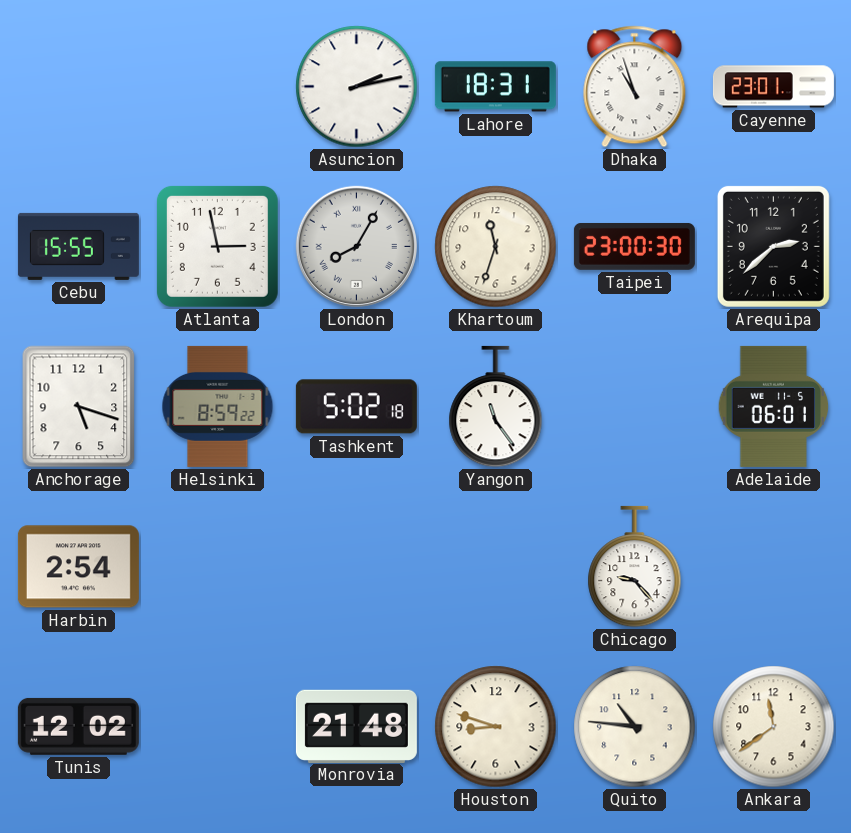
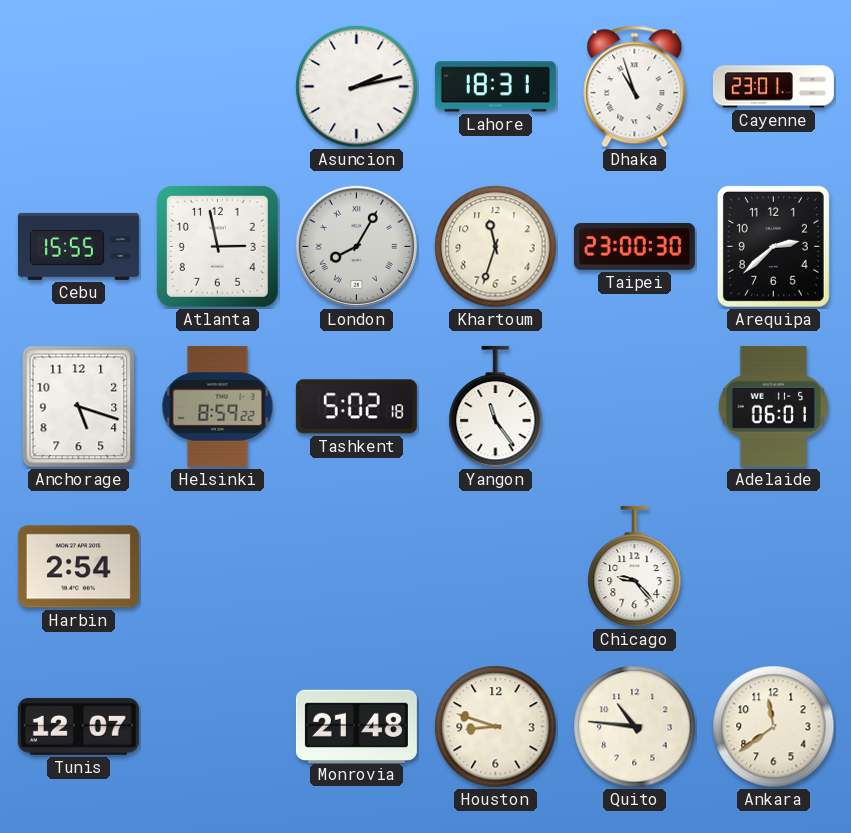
Tunis: 12:02 -> 12:07
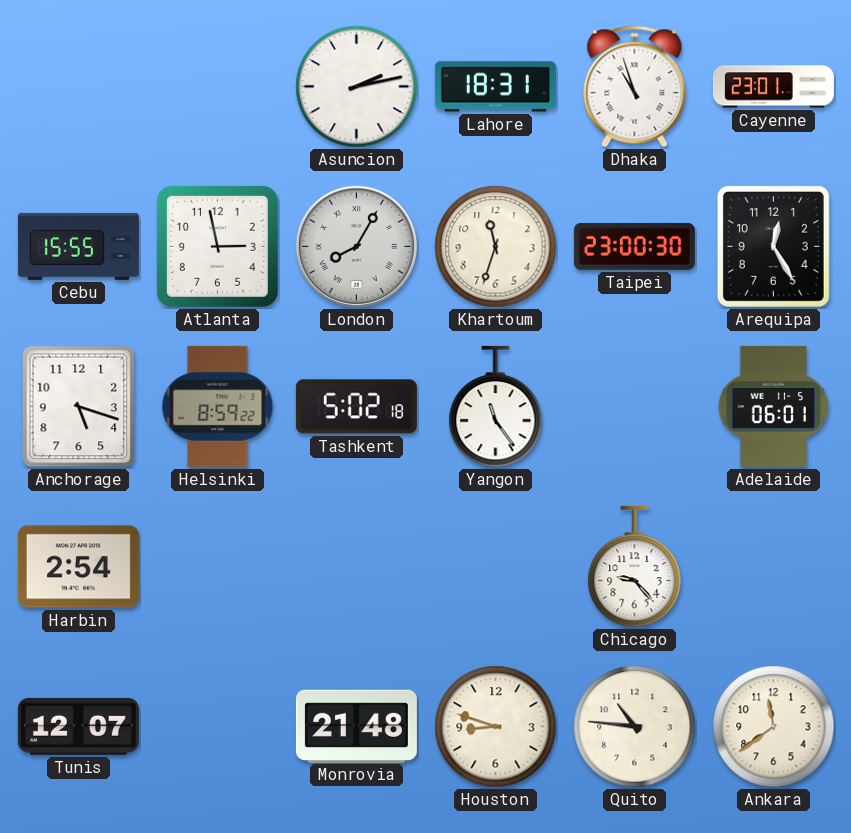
Arequipa: 2:38 -> 12:25
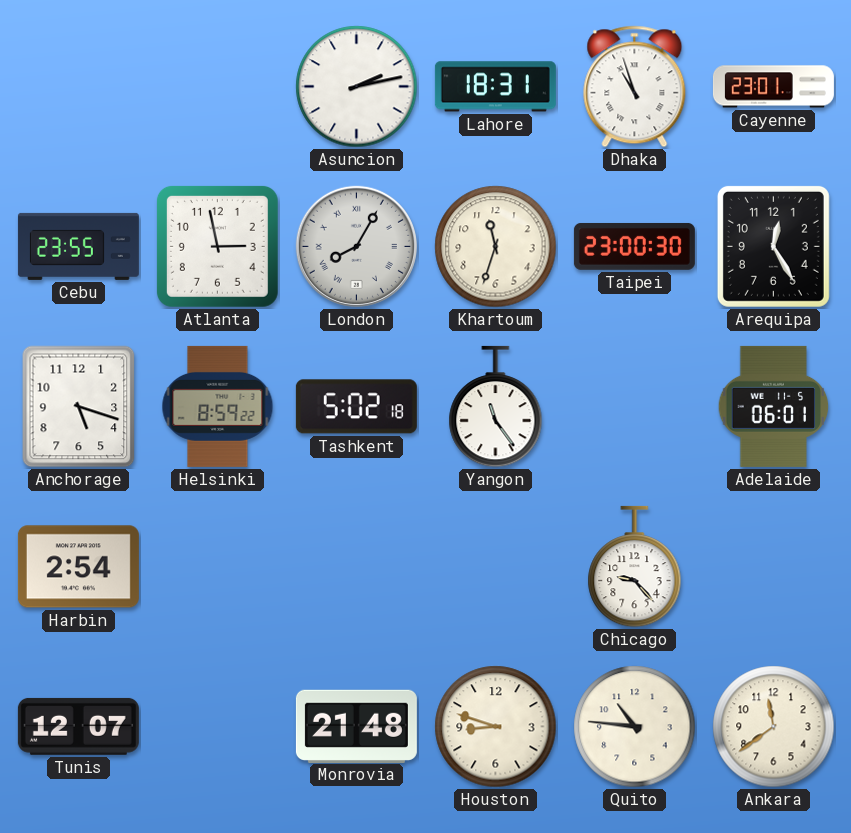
Cebu: 15:55 -> 23:55
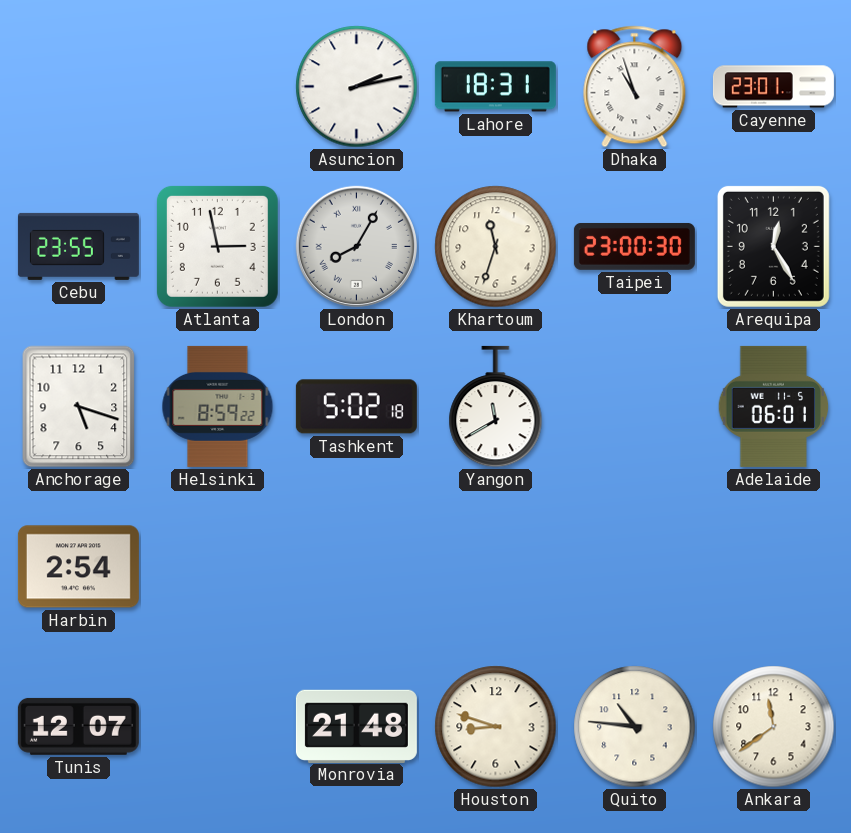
Yangon: 11:24 -> 11:40
Chicago: 9:23 -> none
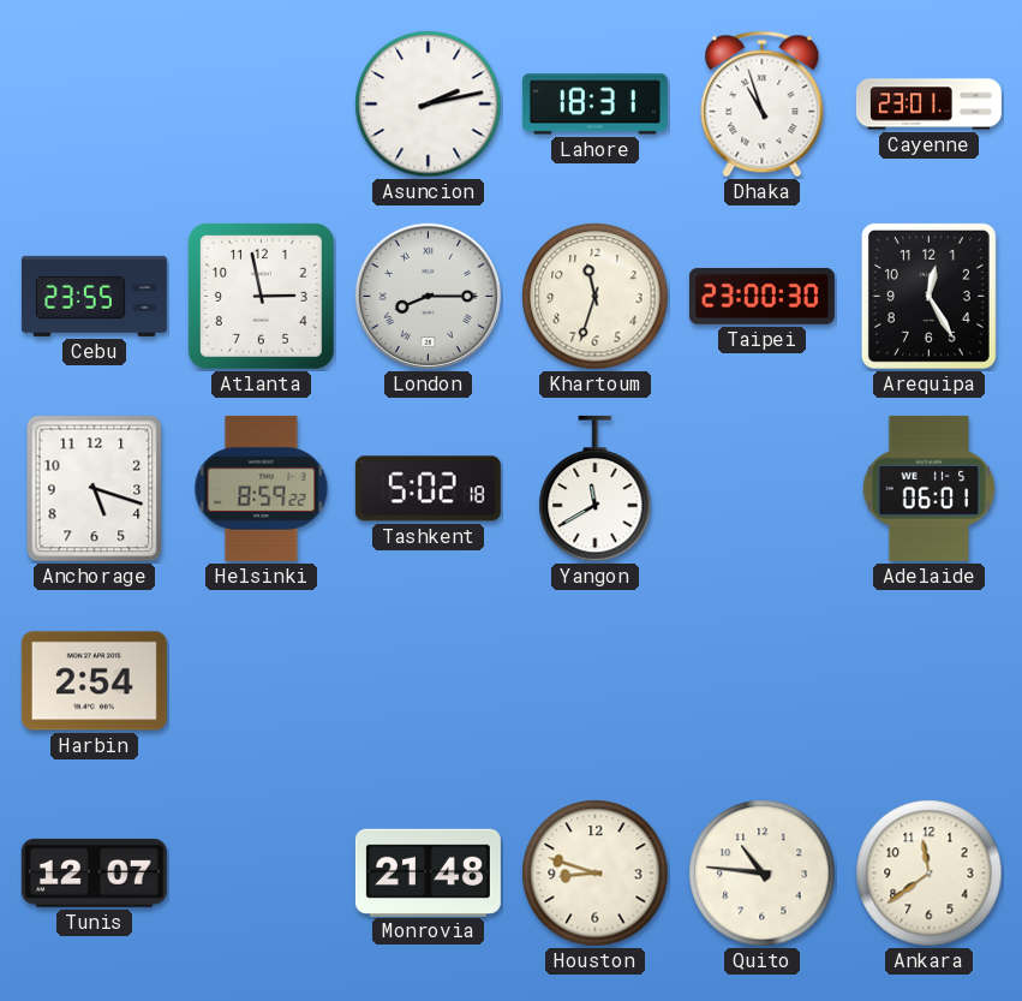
London: 8:05 -> 8:15
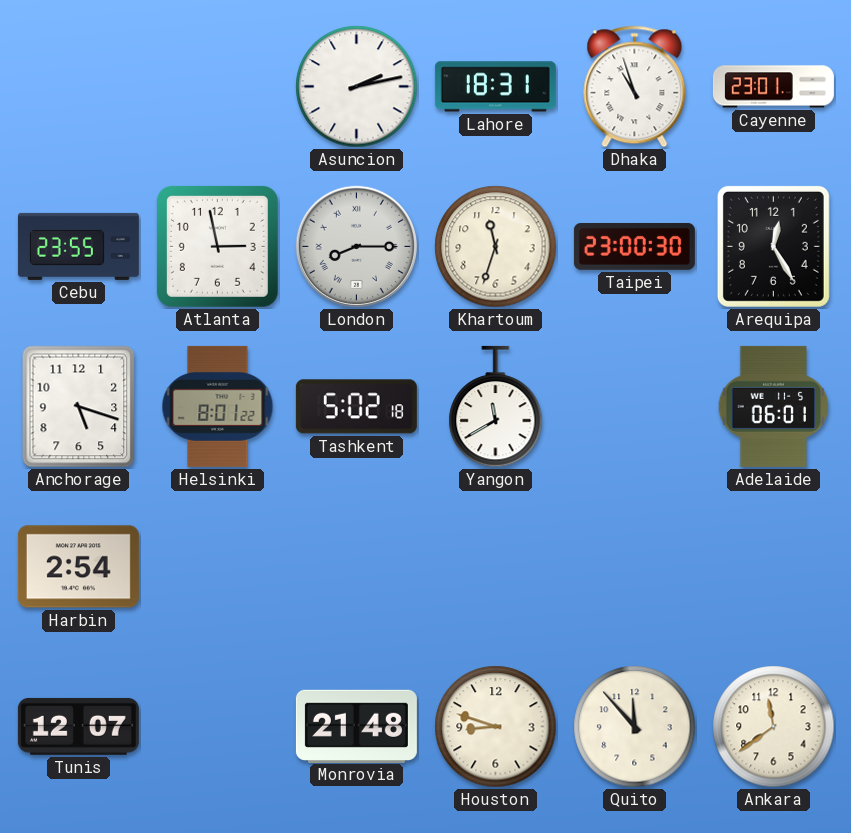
Helsinki: 8:59 -> 8:01
Quito: 10:46 -> 11:53
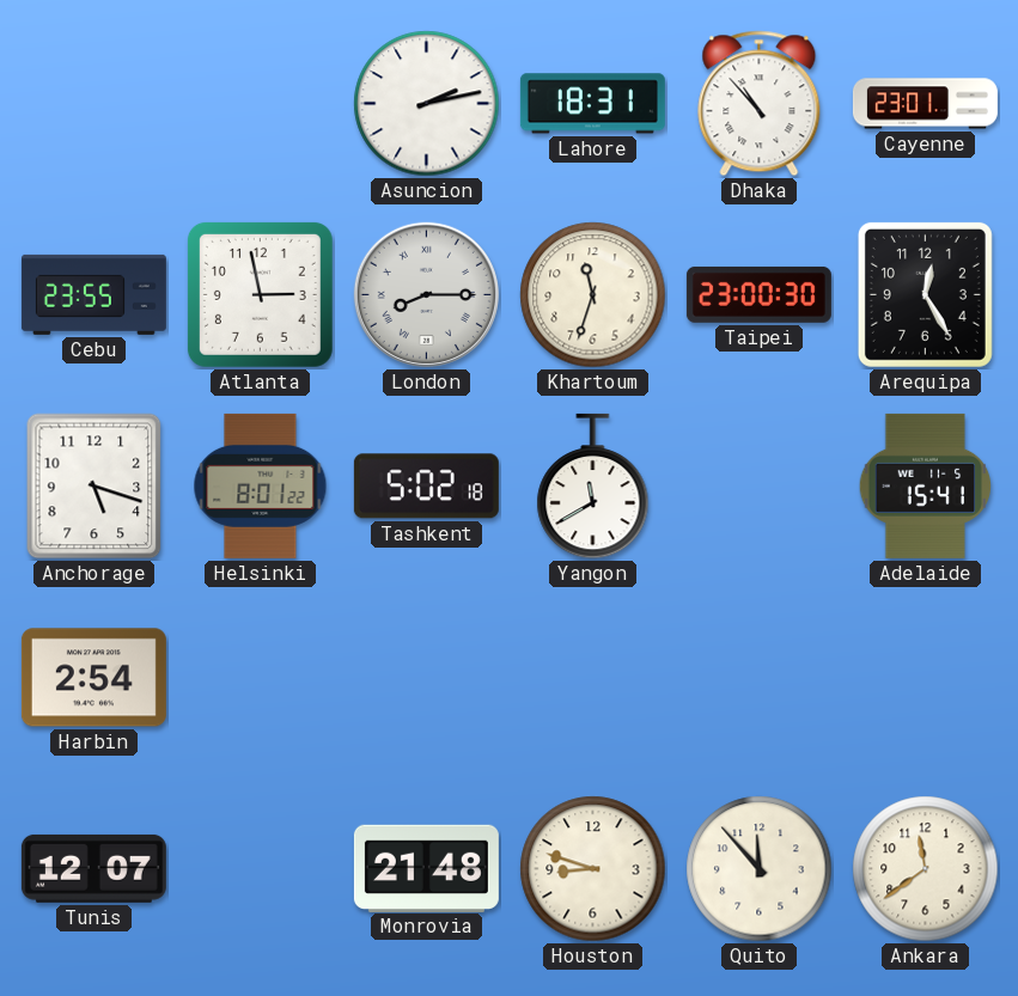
Dhaka: 10:57 -> 10:53
Adelaide: 06:01 -> 15:41
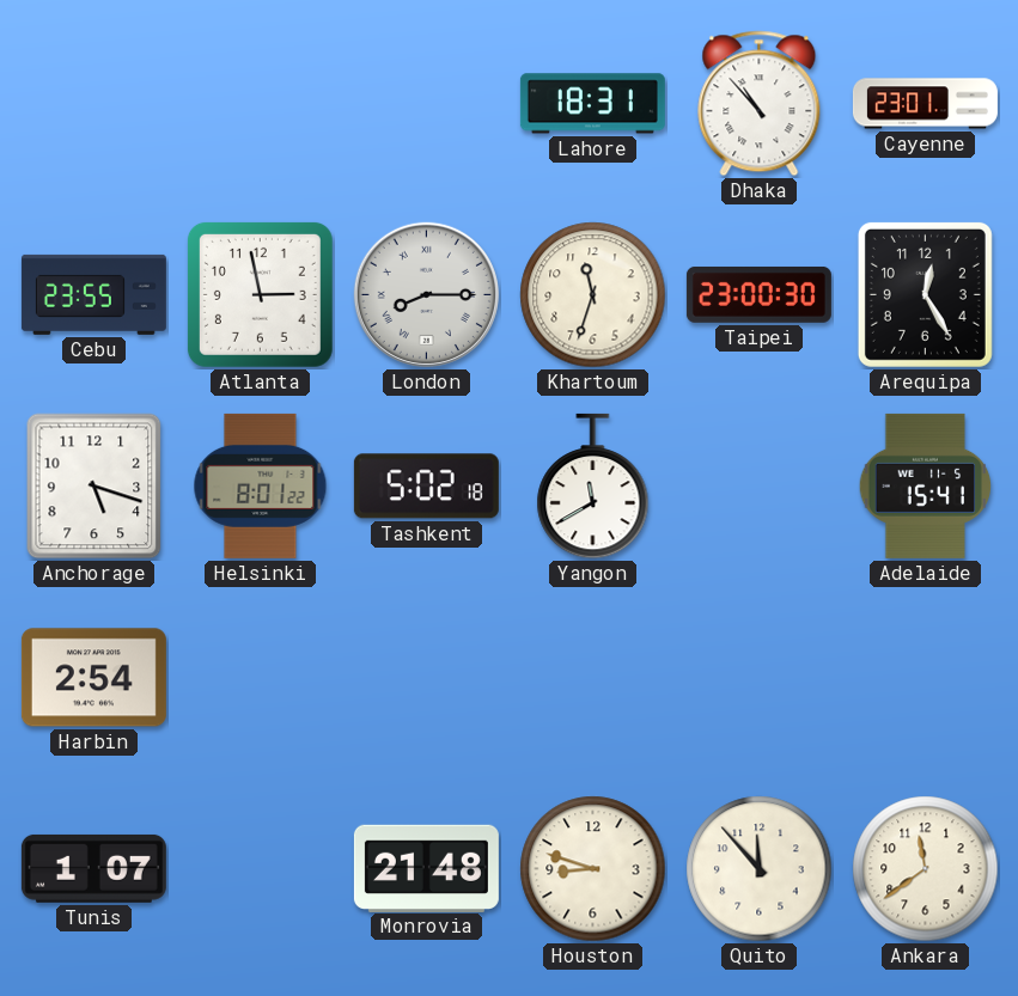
Asuncion: 2:13 -> none
Tunis: 12:07 -> 1:07
